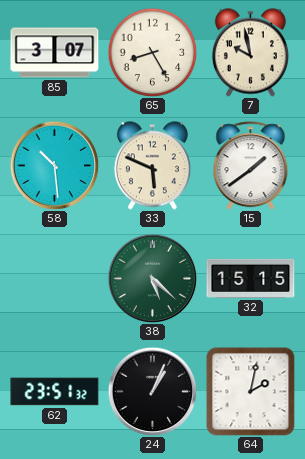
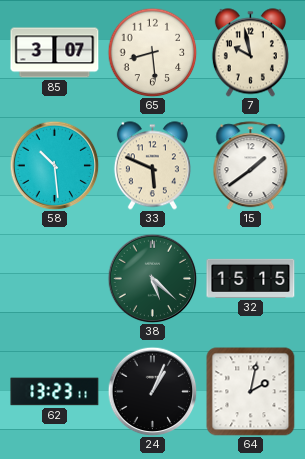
65: 8:25 -> 8:29
62: 23:51 -> 13:23
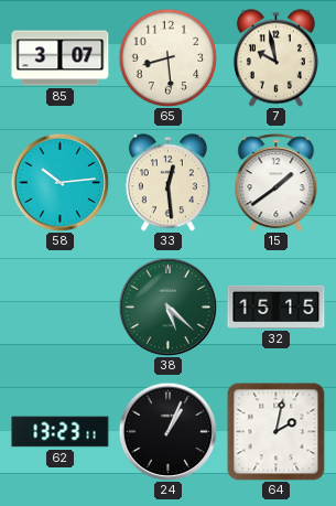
58: 10:29 -> 10:14
33: 5:49 -> 12:29
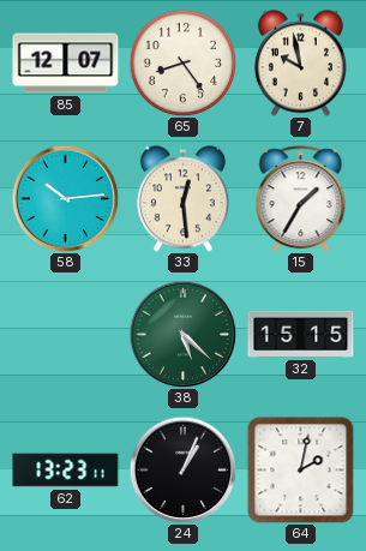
85: 3:07 -> 12:07
65: 8:29 -> 8:24
15: 1:39 -> 1:35
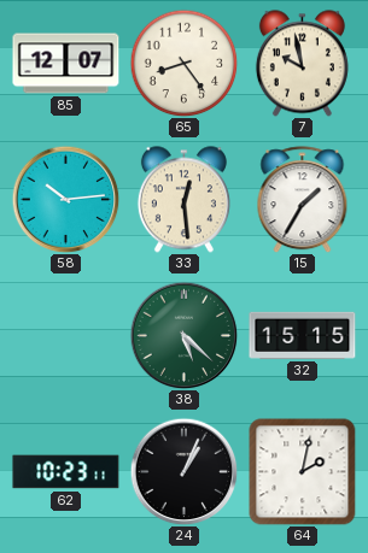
62: 13:23 -> 10:23
